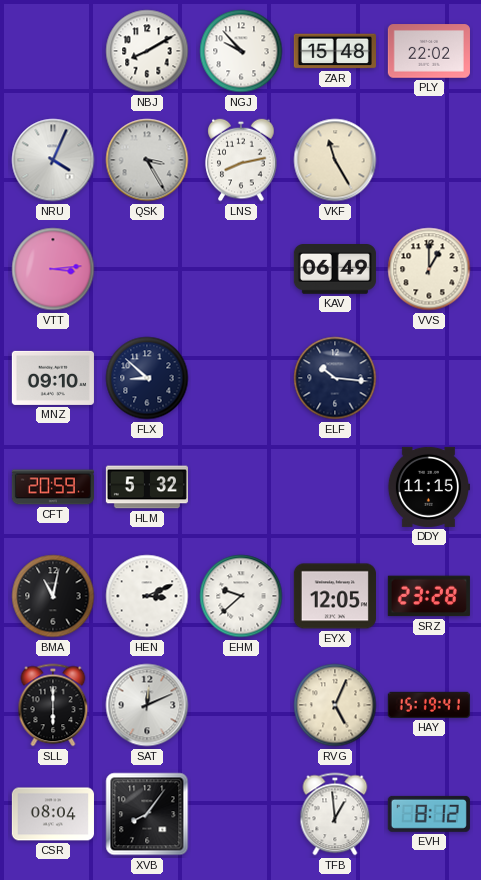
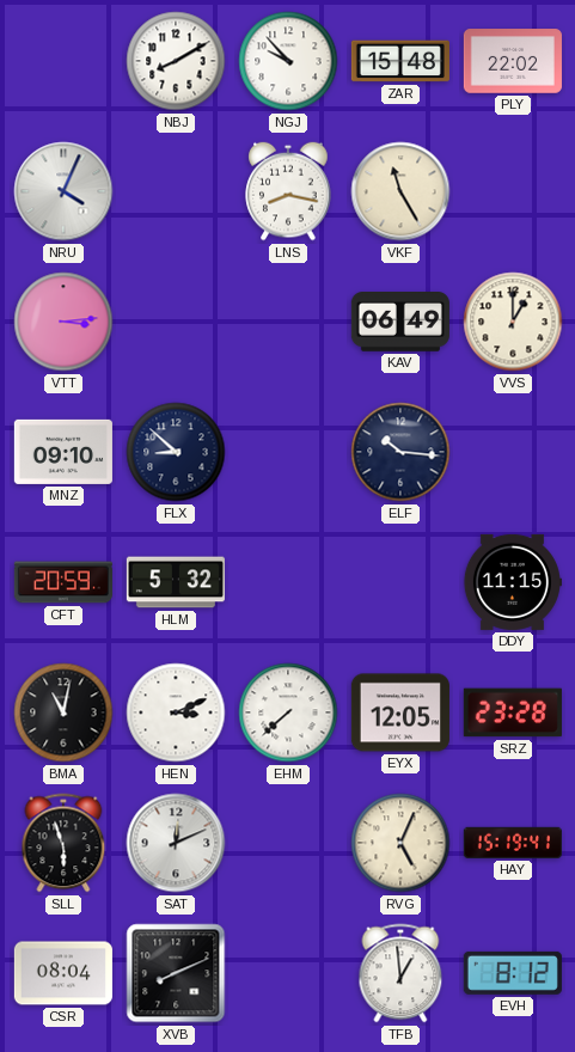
QSK: 3:25 -> none
LNS: 8:13 -> 8:17
EHM: 9:38 -> 7:38
SLL: 6:00 -> 5:57
XVB: 8:06 -> 8:11
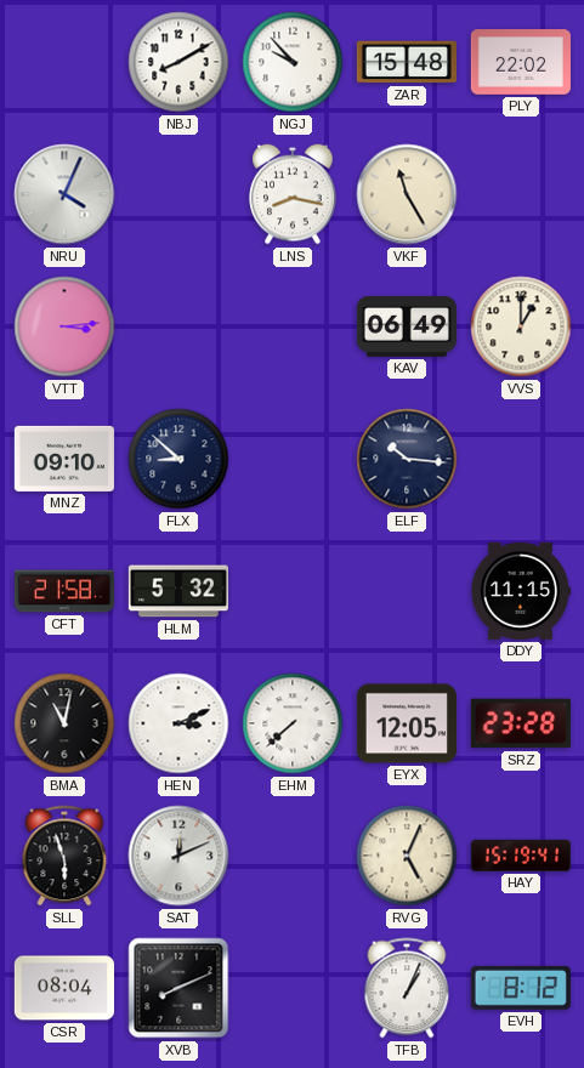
CFT: 20:59 -> 21:58
TFB: 12:59 -> 1:04
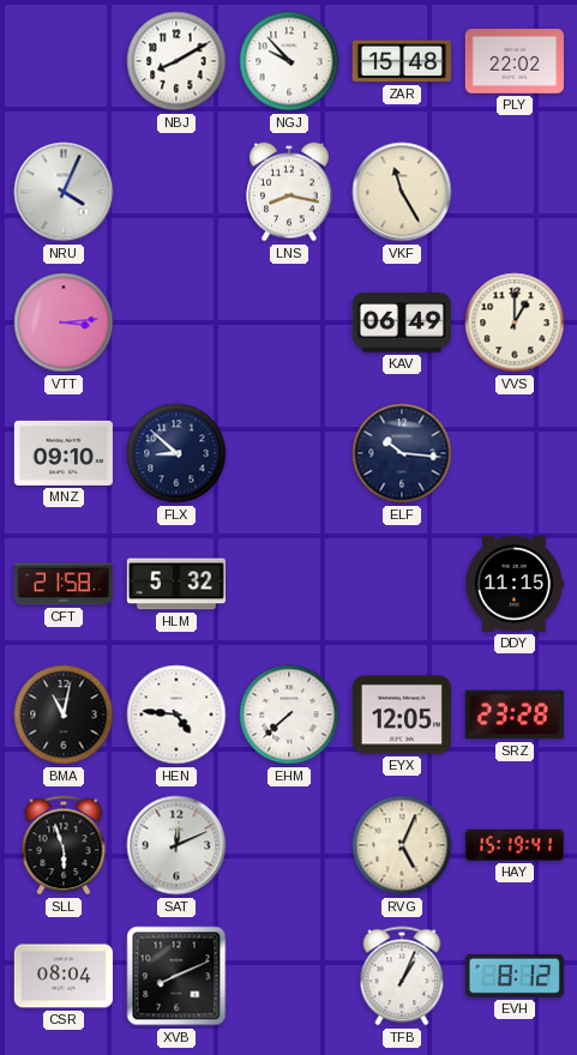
HEN: 3:11 -> 4:46
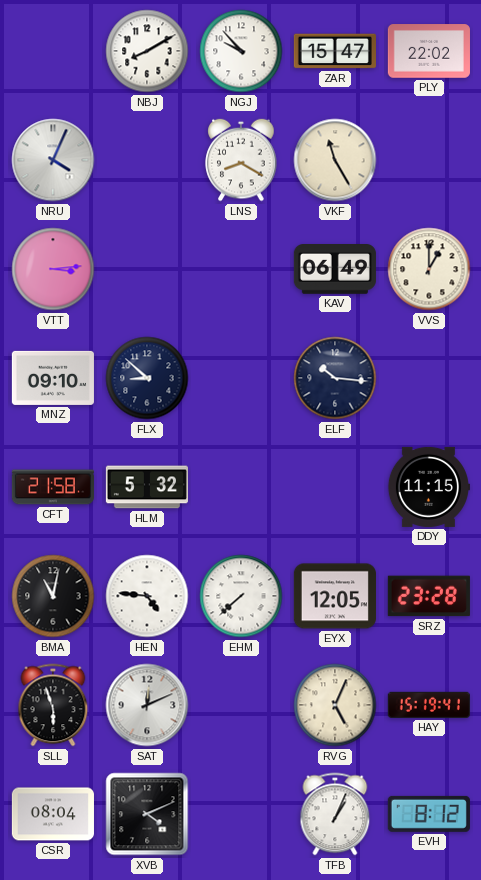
ZAR: 15:48 -> 15:47
LNS: 8:17 -> 8:20
XVB: 8:11 -> 4:11
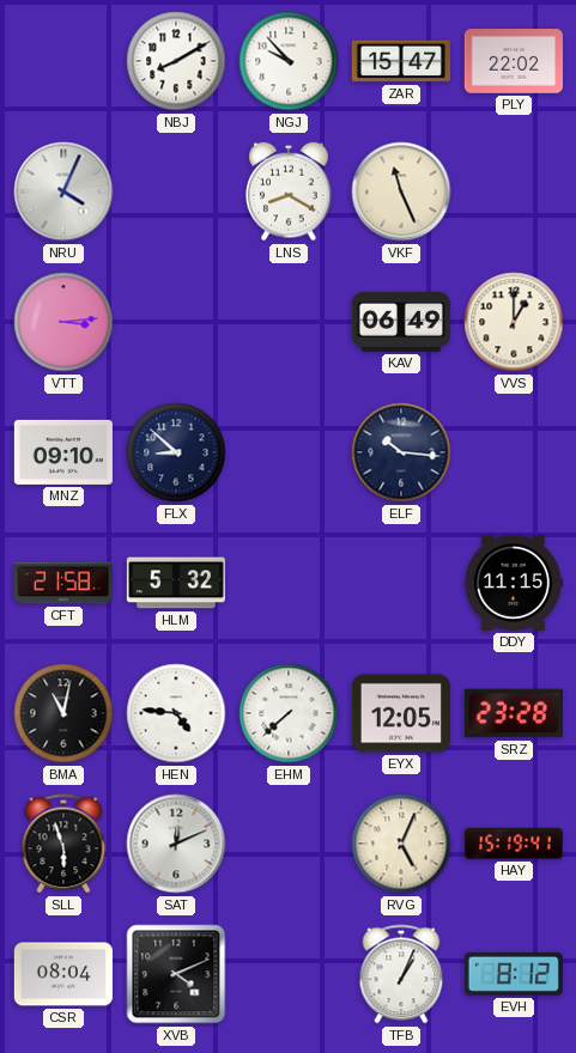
VKF: 11:25 -> 11:26
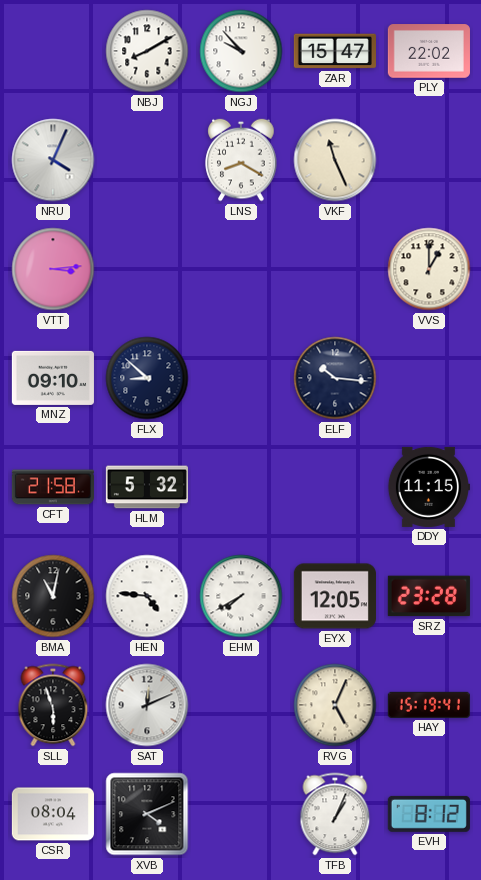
KAV: 06:49 -> none
EHM: 7:38 -> 7:40
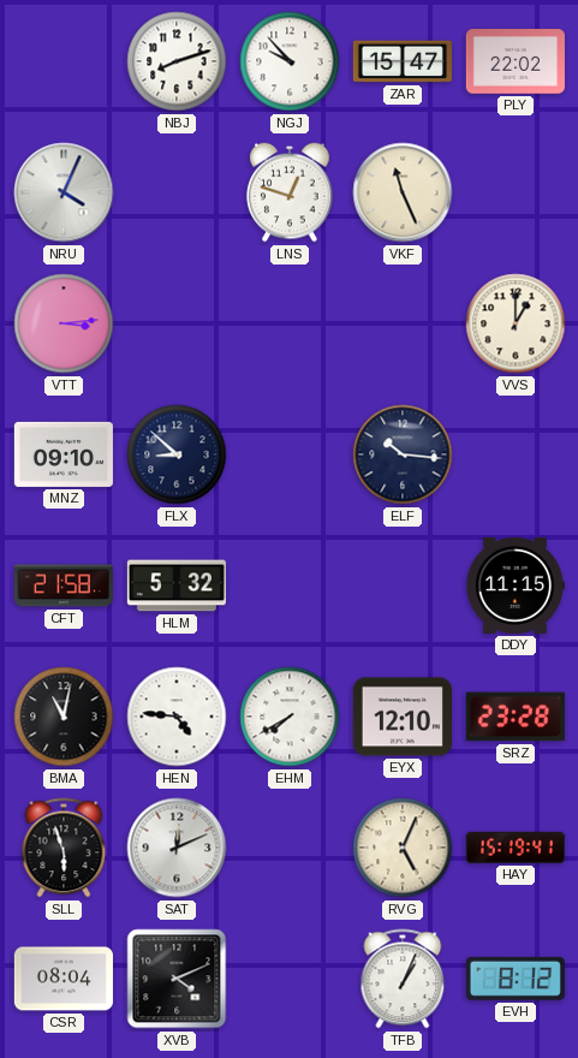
NBJ: 8:10 -> 8:12
LNS: 8:20 -> 12:48
EYX: 12:05 -> 12:10
